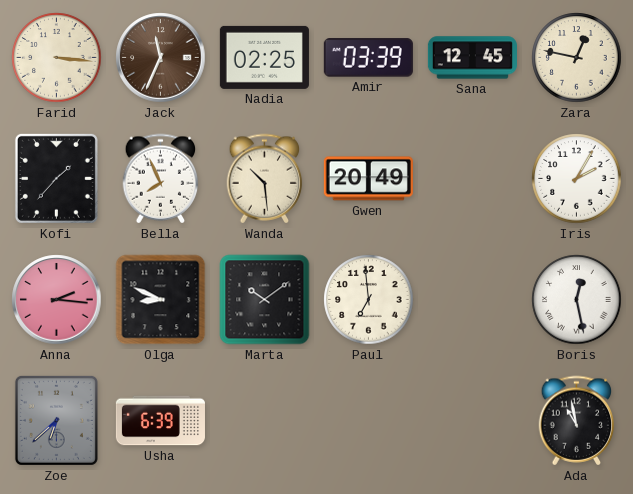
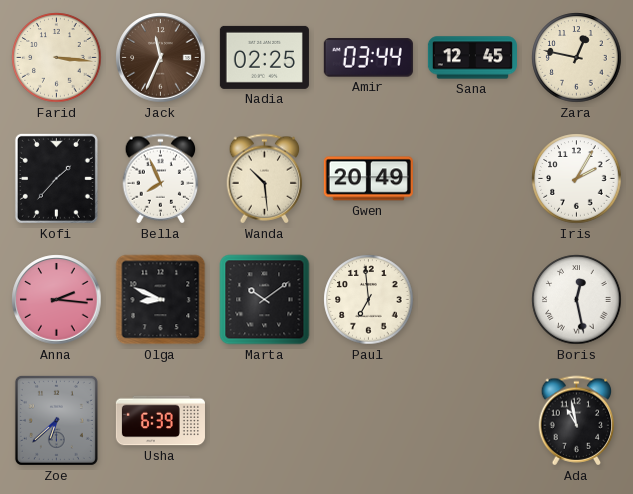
Amir: 03:39 -> 03:44
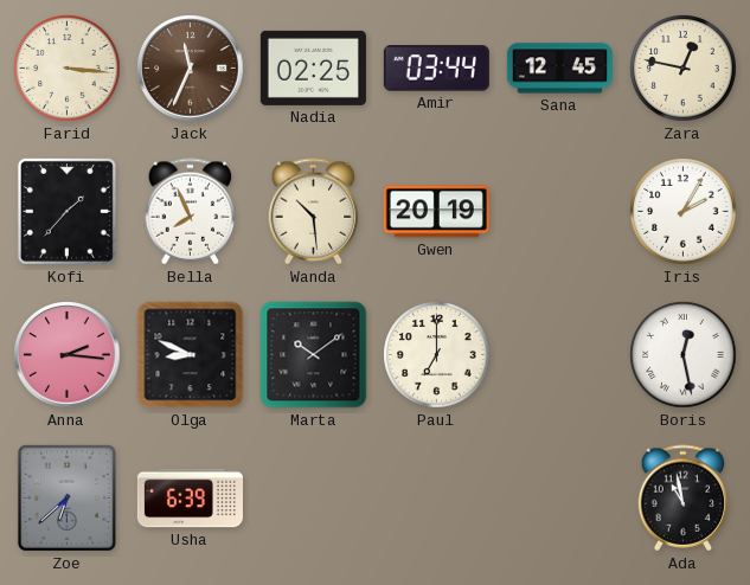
Gwen: 20:49 -> 20:19
Paul: 6:59 -> 7:00
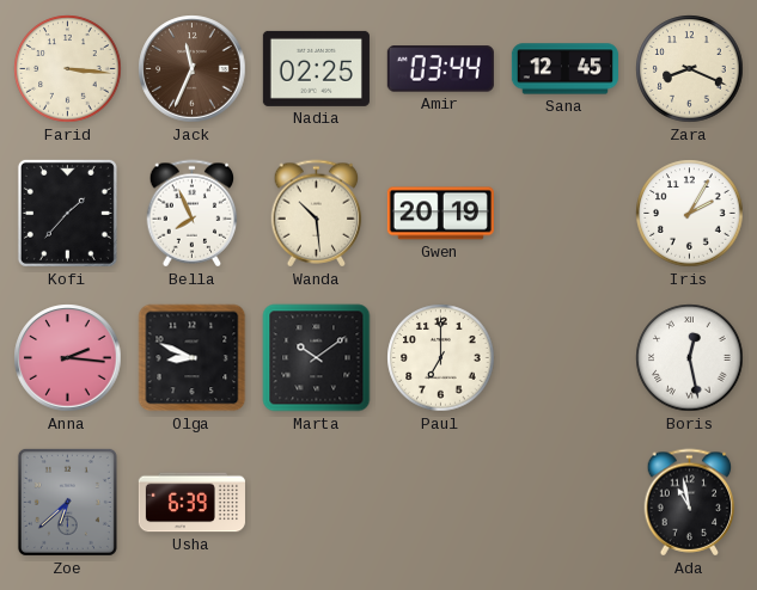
Zara: 12:47 -> 8:19
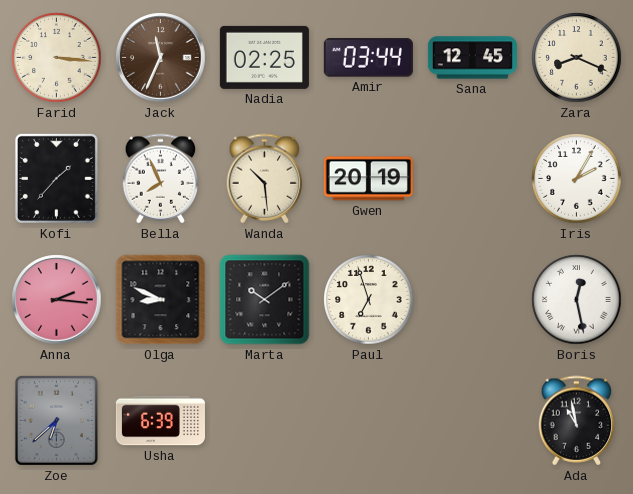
Paul: 7:00 -> 6:57
